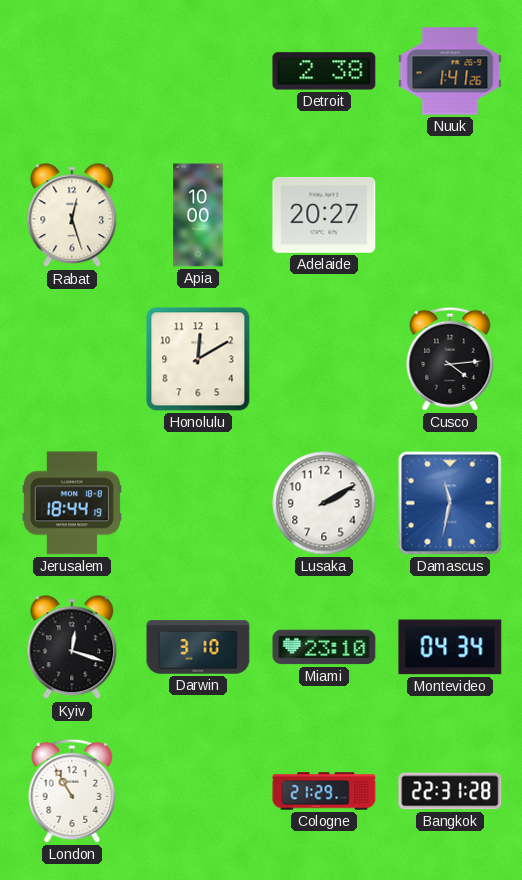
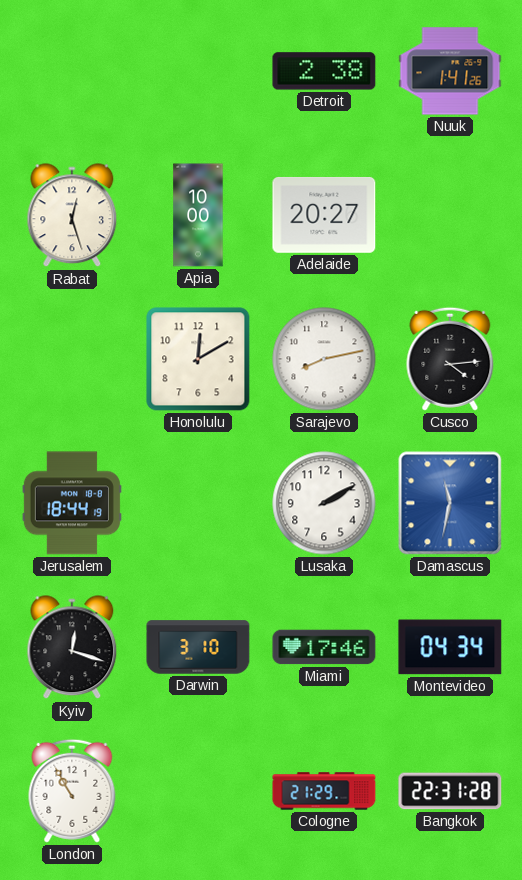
Sarajevo: none -> 8:13
Miami: 23:10 -> 17:46
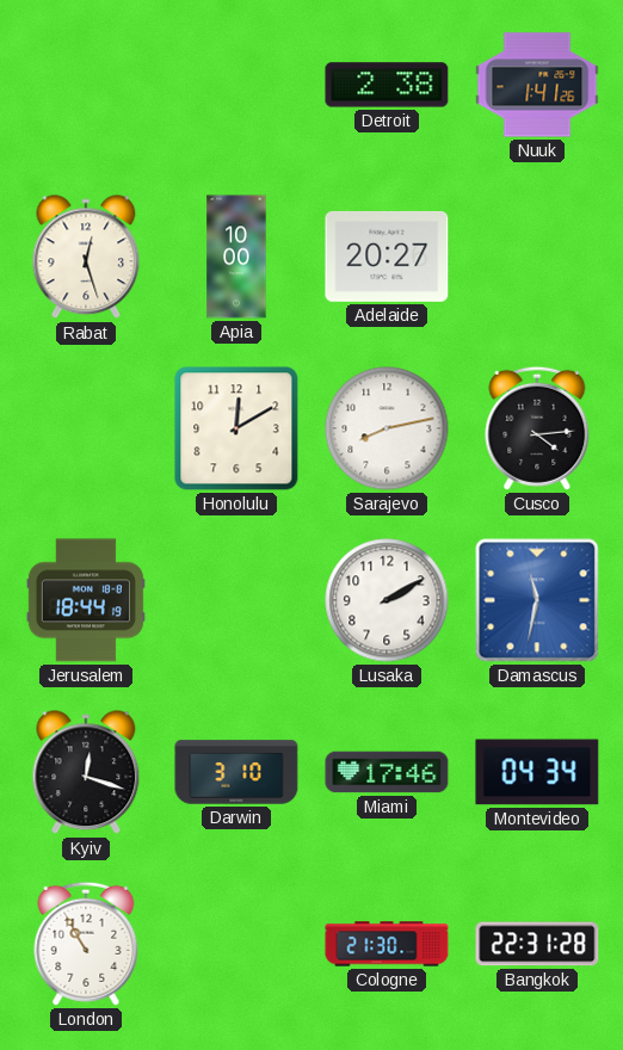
Cologne: 21:29 -> 21:30
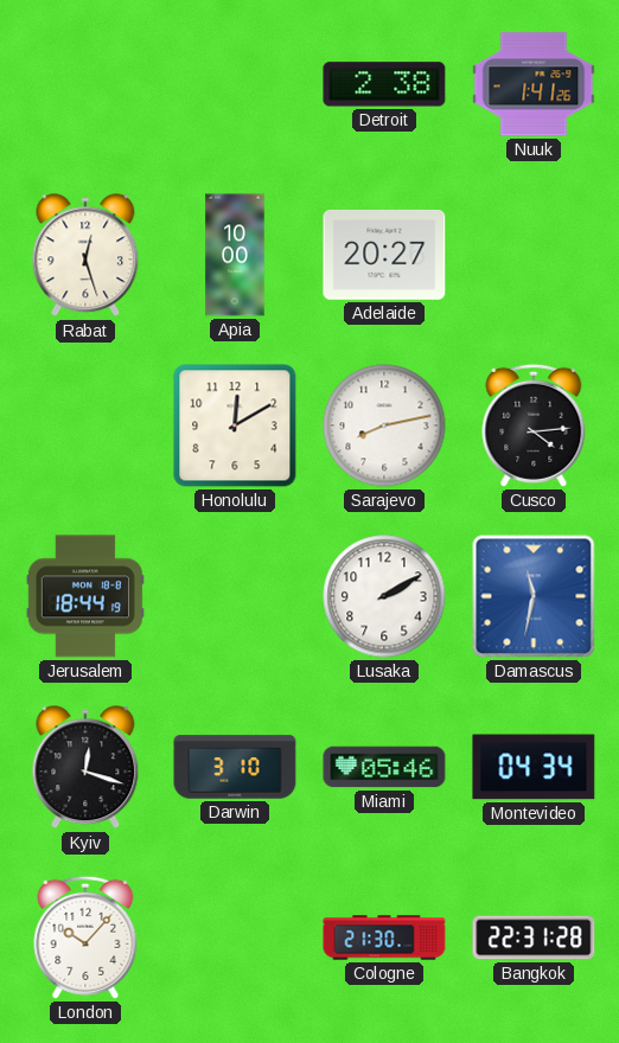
Miami: 17:46 -> 05:46
London: 10:55 -> 10:07
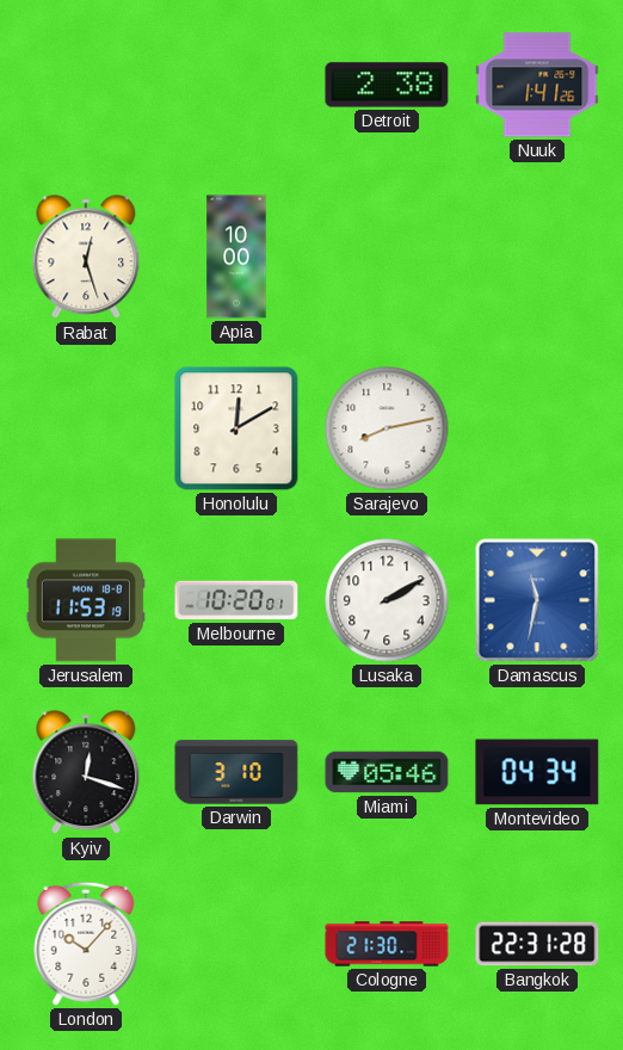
Adelaide: 20:27 -> none
Cusco: 4:14 -> none
Jerusalem: 18:44 -> 11:53
Melbourne: none -> 10:20
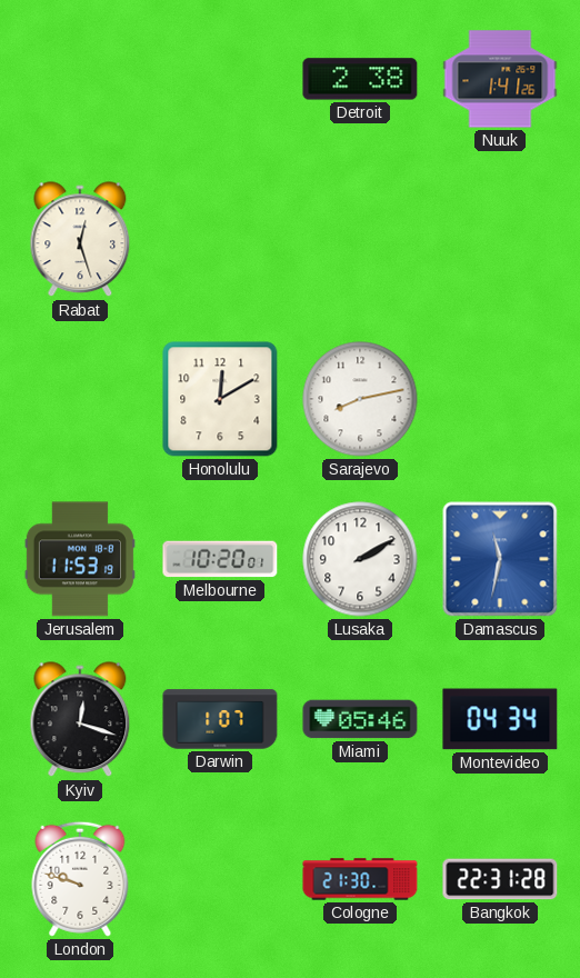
Apia: 10:00 -> none
Darwin: 3:10 -> 1:07
London: 10:07 -> 9:48
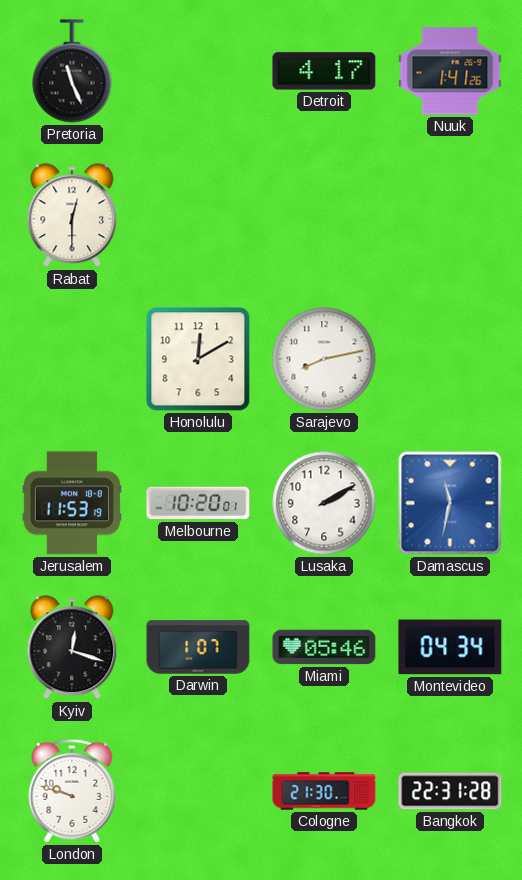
Pretoria: none -> 11:26
Detroit: 2:38 -> 4:17
Rabat: 12:27 -> 12:30
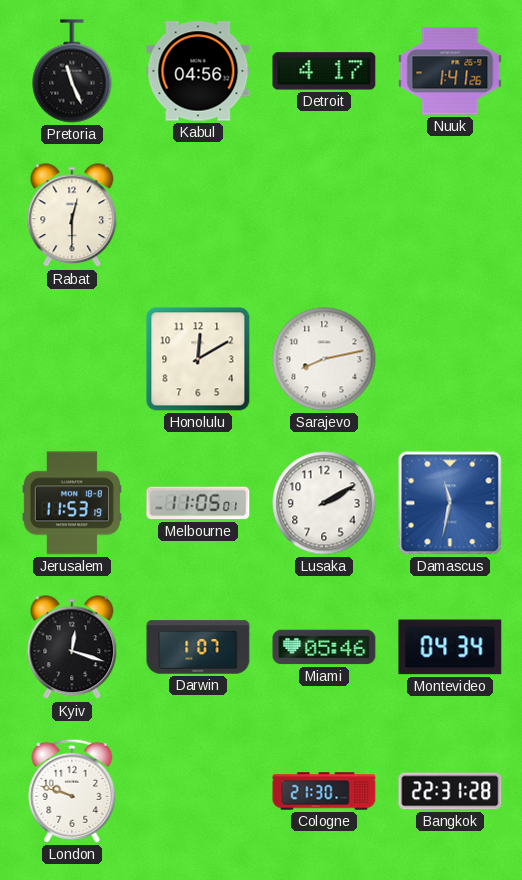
Kabul: none -> 04:56
Melbourne: 10:20 -> 11:05
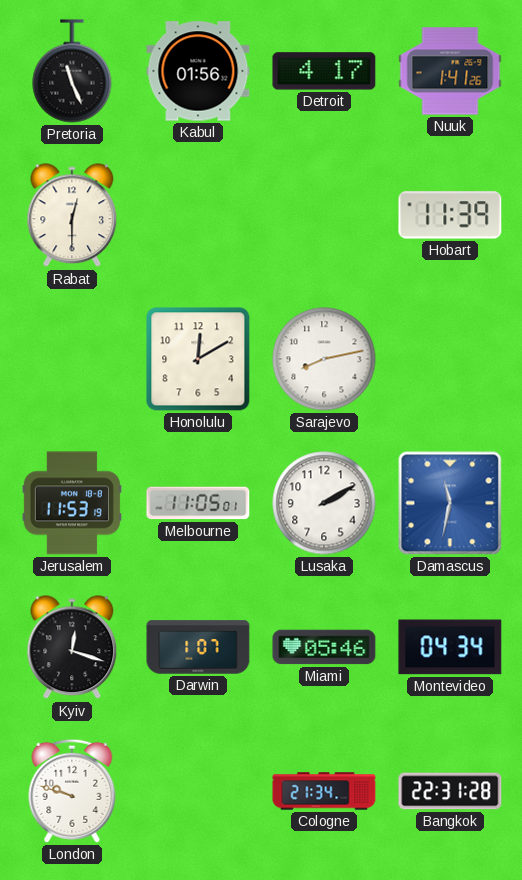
Kabul: 04:56 -> 01:56
Hobart: none -> 11:39
Cologne: 21:30 -> 21:34
